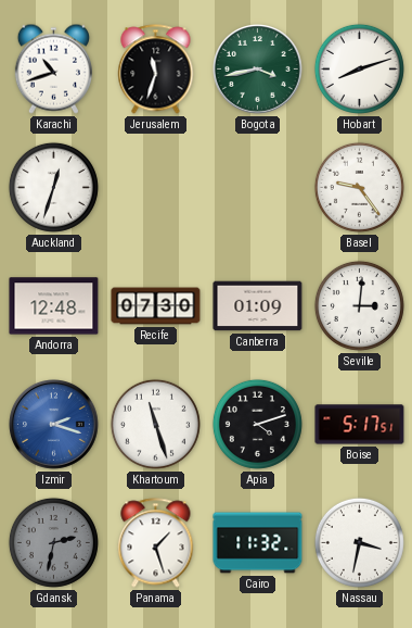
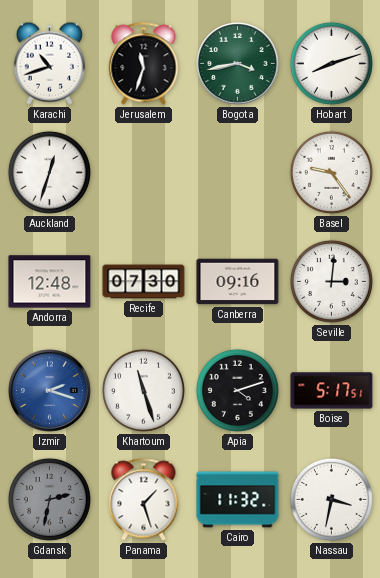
Canberra: 01:09 -> 09:16
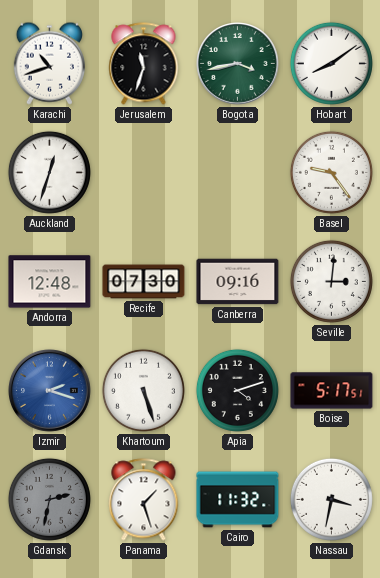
Hobart: 8:12 -> 8:09
Khartoum: 11:27 -> 5:27
